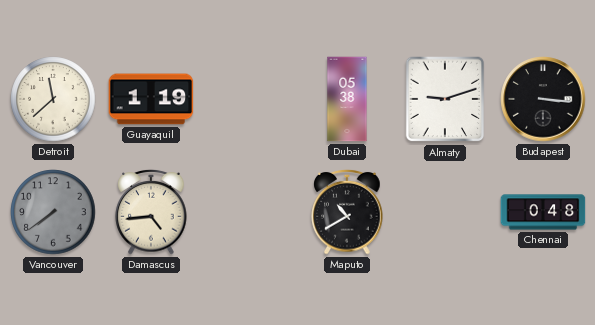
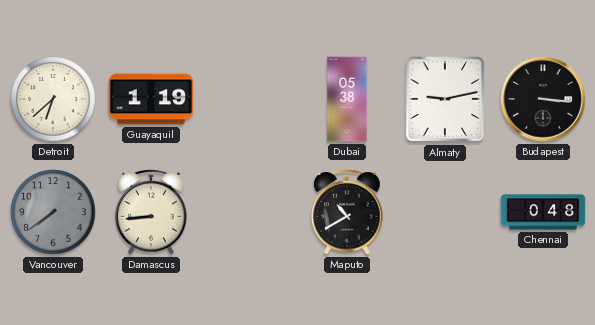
Detroit: 11:38 -> 6:38
Almaty: 9:12 -> 9:13
Damascus: 4:44 -> 8:44
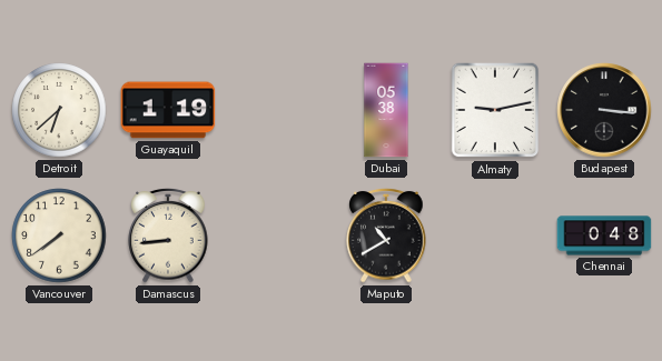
Vancouver dial: grey -> cream
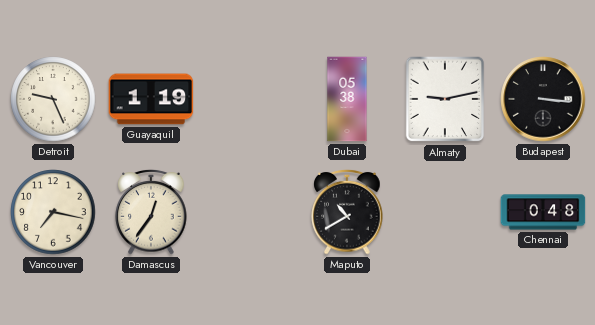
Detroit: 6:38 -> 9:26
Vancouver: 7:39 -> 7:17
Damascus: 8:44 -> 12:36
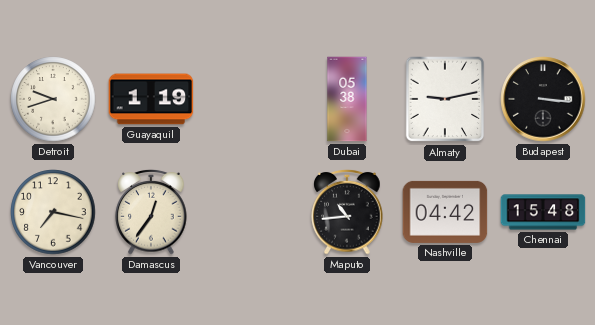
Detroit: 9:26 -> 9:42
Maputo: 10:40 -> 10:44
Nashville: none -> 04:42
Chennai: 0:48 -> 15:48
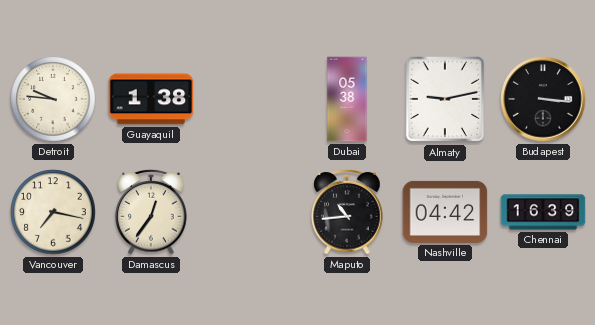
Detroit: 9:42 -> 9:46
Guayaquil: 1:19 -> 1:38
Chennai: 15:48 -> 16:39
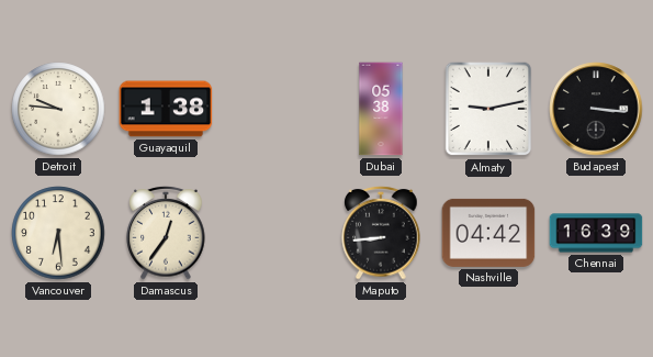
Vancouver: 7:17 -> 6:29
Maputo: 10:44 -> 8:44
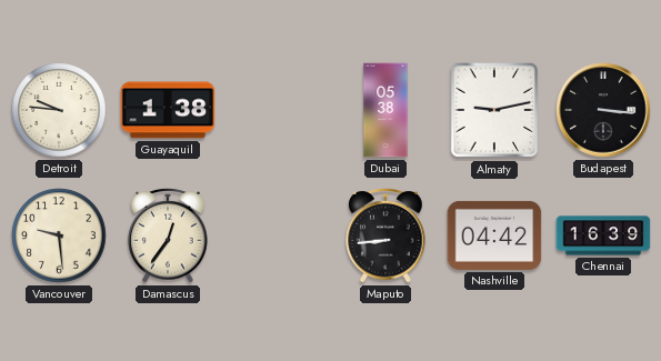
Vancouver: 6:29 -> 9:29
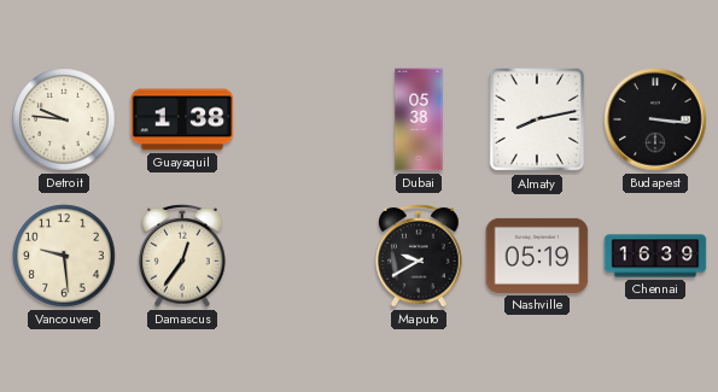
Almaty: 9:13 -> 8:13
Maputo: 8:44 -> 9:40
Nashville: 04:42 -> 05:19
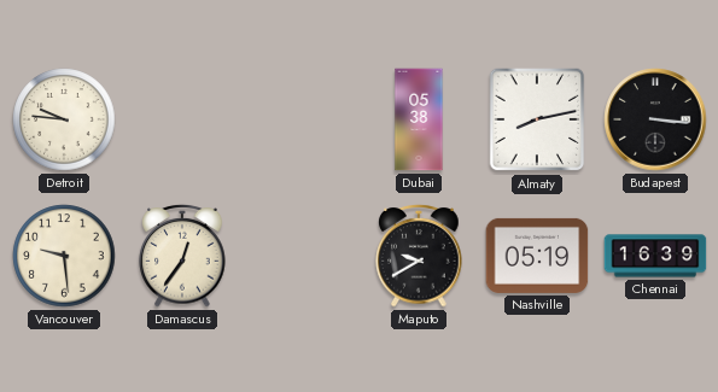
Guayaquil: 1:38 -> none
